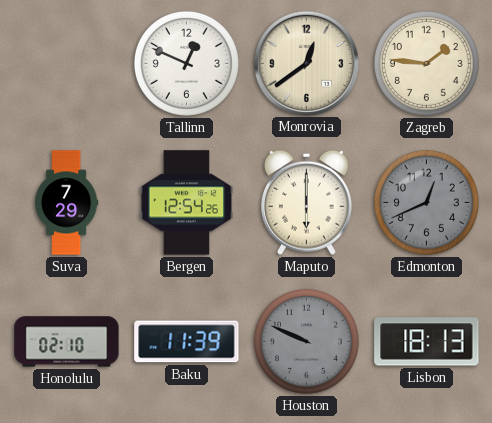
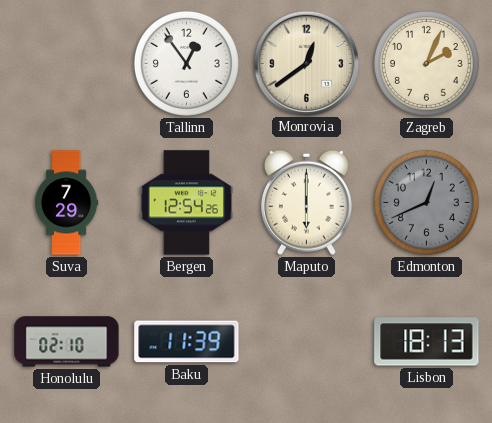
Tallinn: 12:49 -> 12:54
Zagreb: 1:46 -> 2:04
Houston: 9:49 -> none
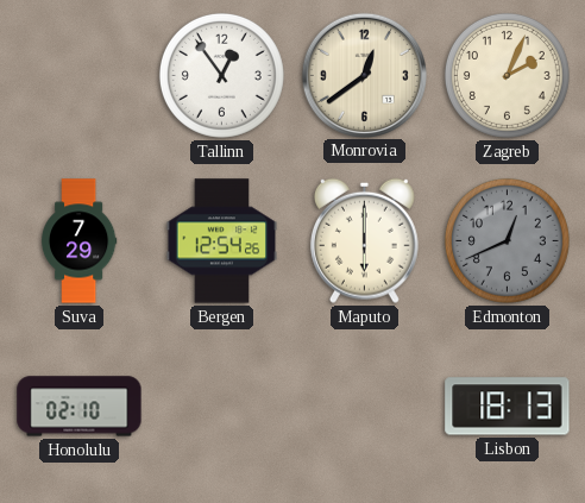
Baku: 11:39 -> none
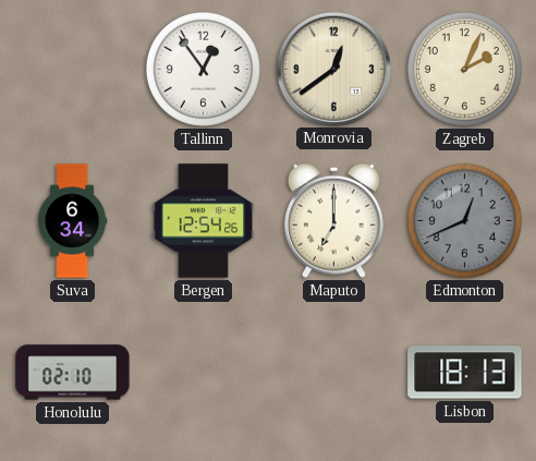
Suva: 7:29 -> 6:34
Maputo: 6:00 -> 7:00
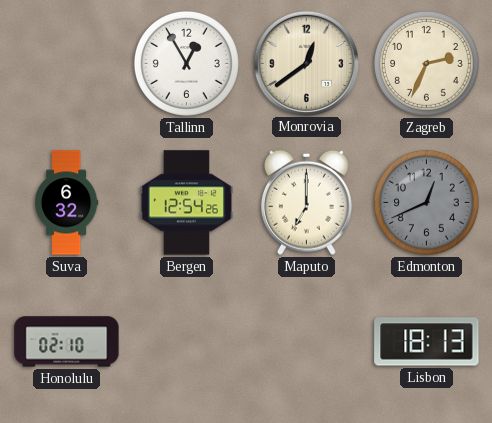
Tallinn: 12:54 -> 12:55
Zagreb: 2:04 -> 2:34
Suva: 6:34 -> 6:32
